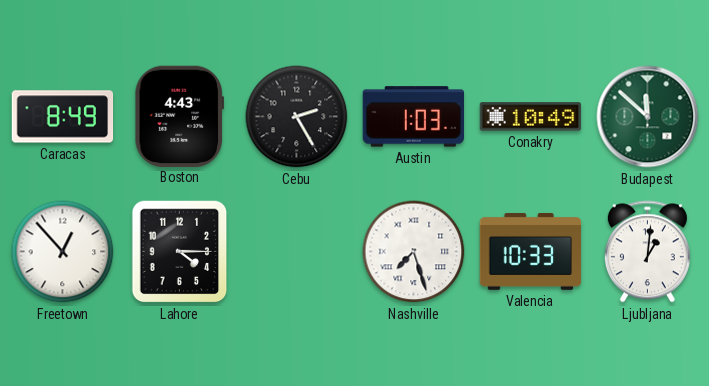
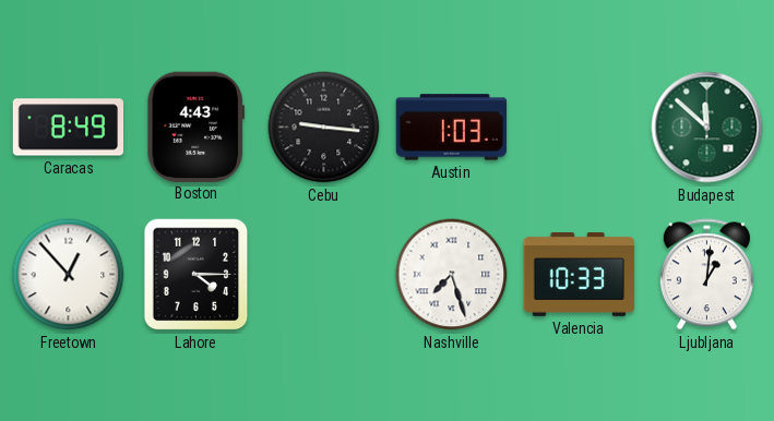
Cebu: 2:25 -> 9:16
Conakry: 10:49 -> none
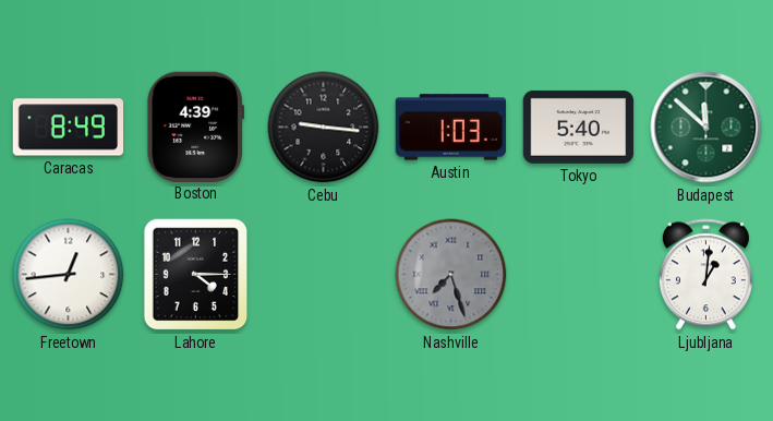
Boston: 4:43 -> 4:39
Tokyo: none -> 5:40
Freetown: 12:53 -> 12:44
Nashville dial: white -> grey
Valencia: 10:33 -> none
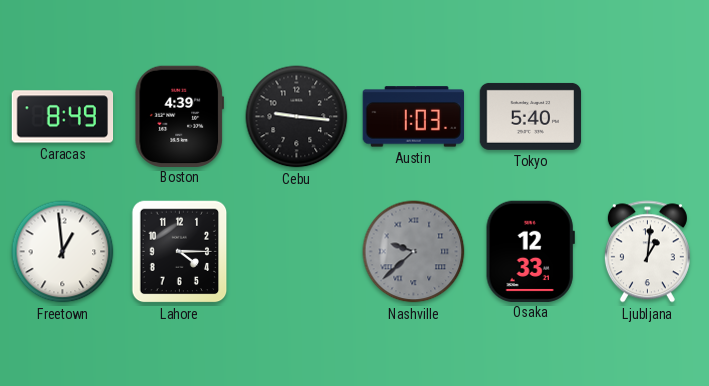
Budapest: 11:52 -> none
Freetown: 12:44 -> 12:59
Nashville: 7:27 -> 9:38
Osaka: none -> 12:33
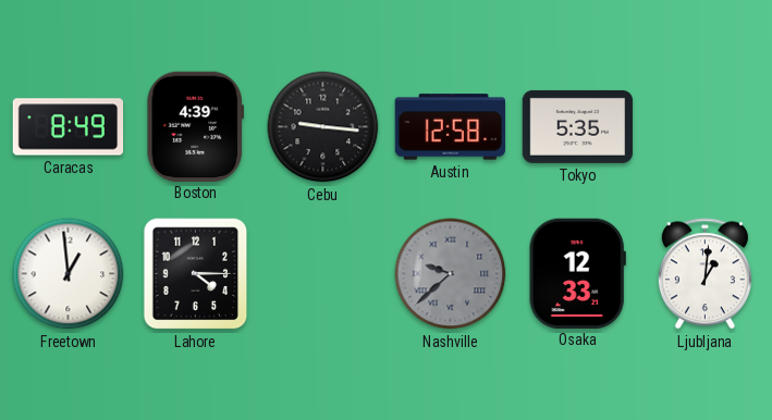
Austin: 1:03 -> 12:58
Tokyo: 5:40 -> 5:35
